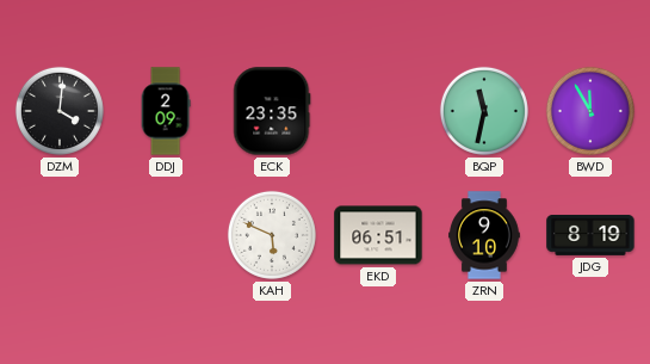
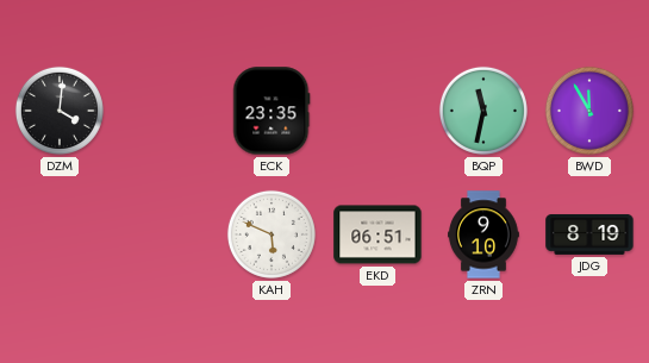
DDJ: 2:09 -> none
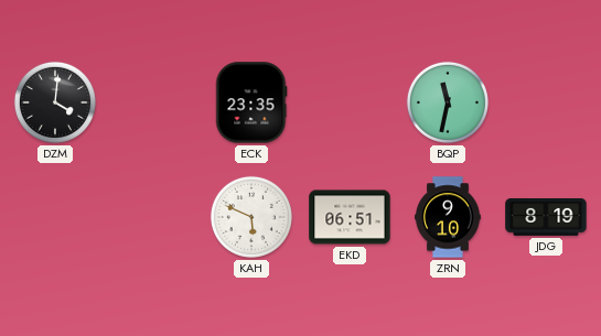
BWD: 11:55 -> none
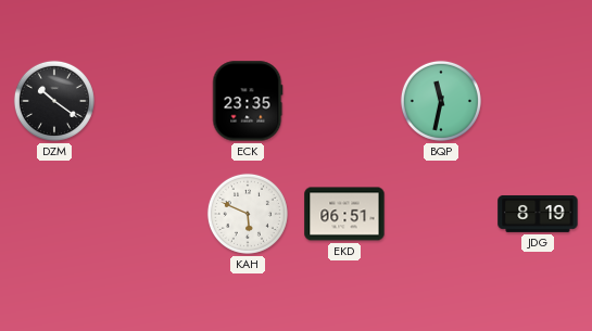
DZM: 4:01 -> 10:21
ZRN: 9:10 -> none
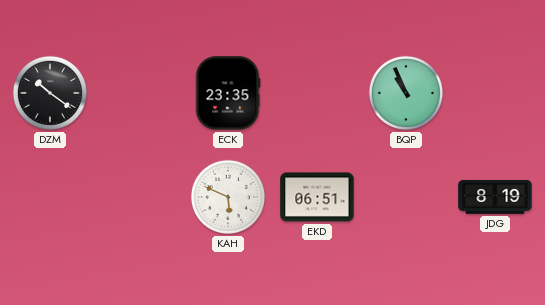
BQP: 11:32 -> 10:56
